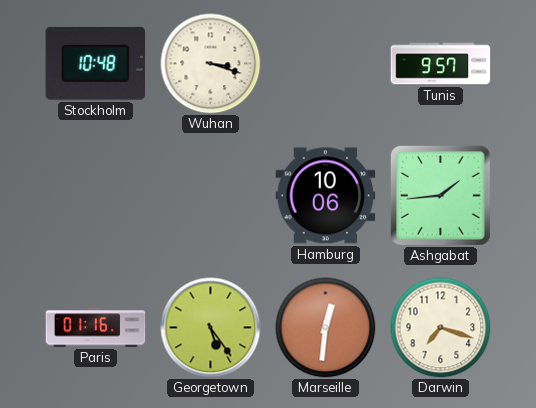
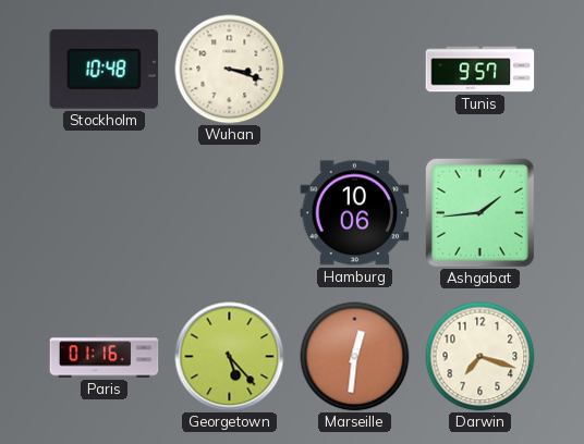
Georgetown: 5:24 -> 5:23
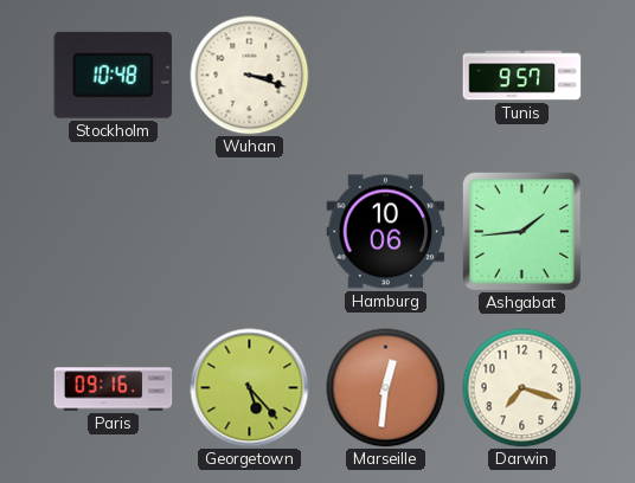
Paris: 01:16 -> 09:16
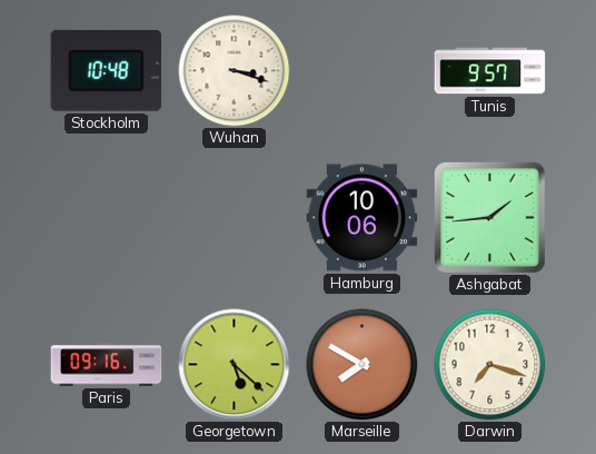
Georgetown: 5:23 -> 5:22
Marseille: 12:31 -> 7:50
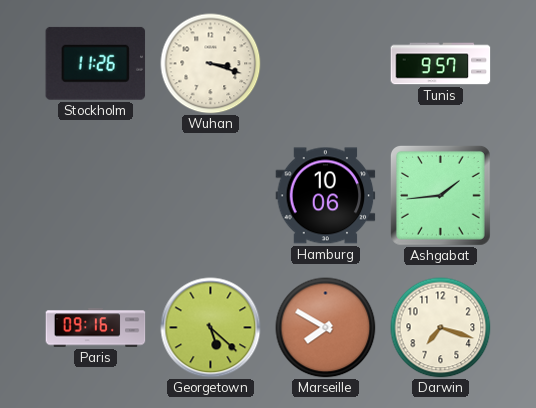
Stockholm: 10:48 -> 11:26
